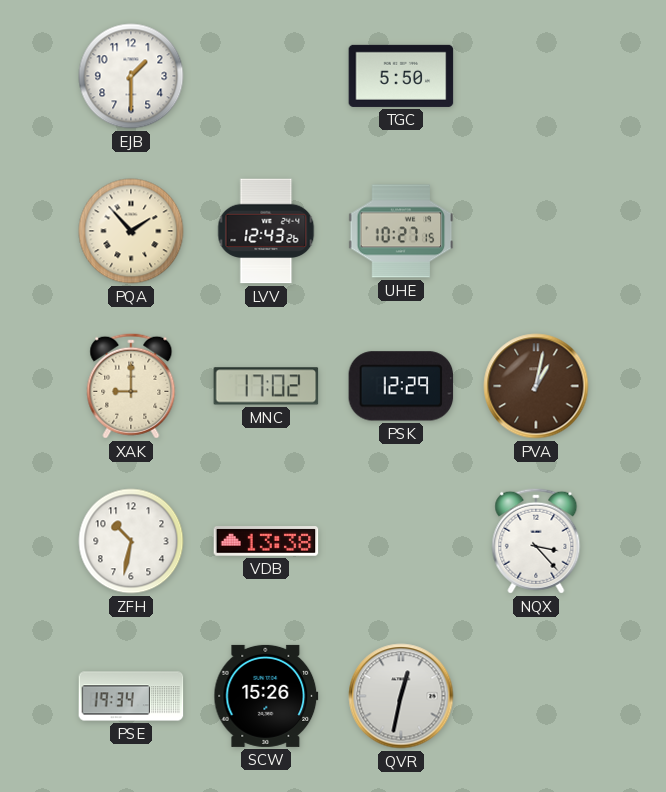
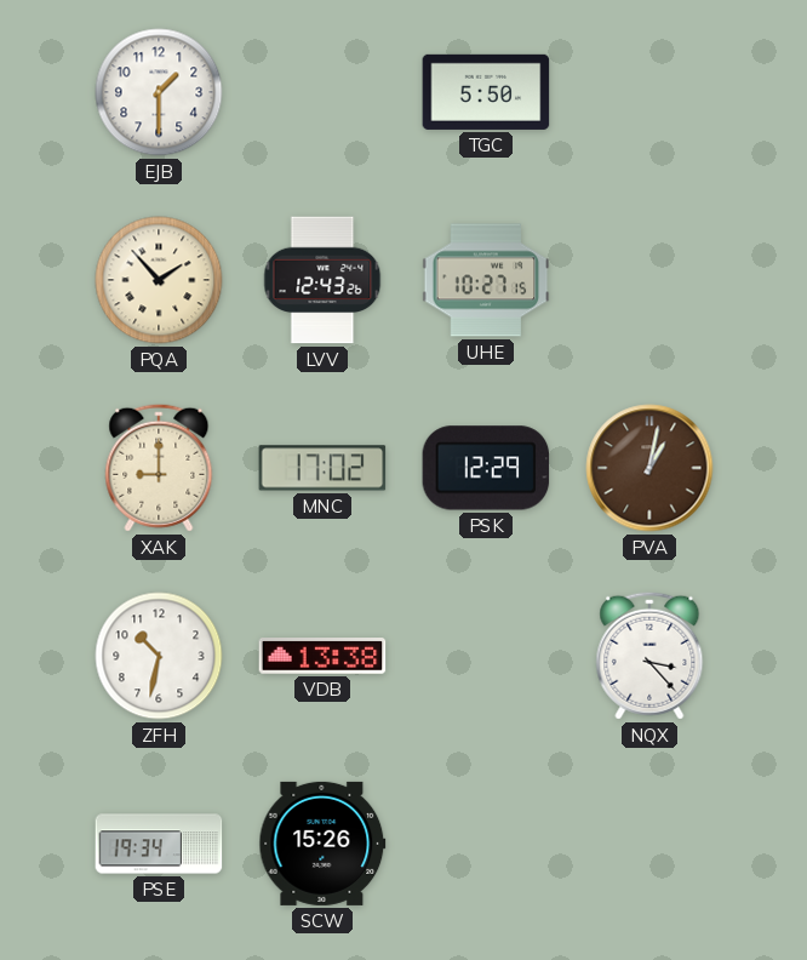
QVR: 12:32 -> none
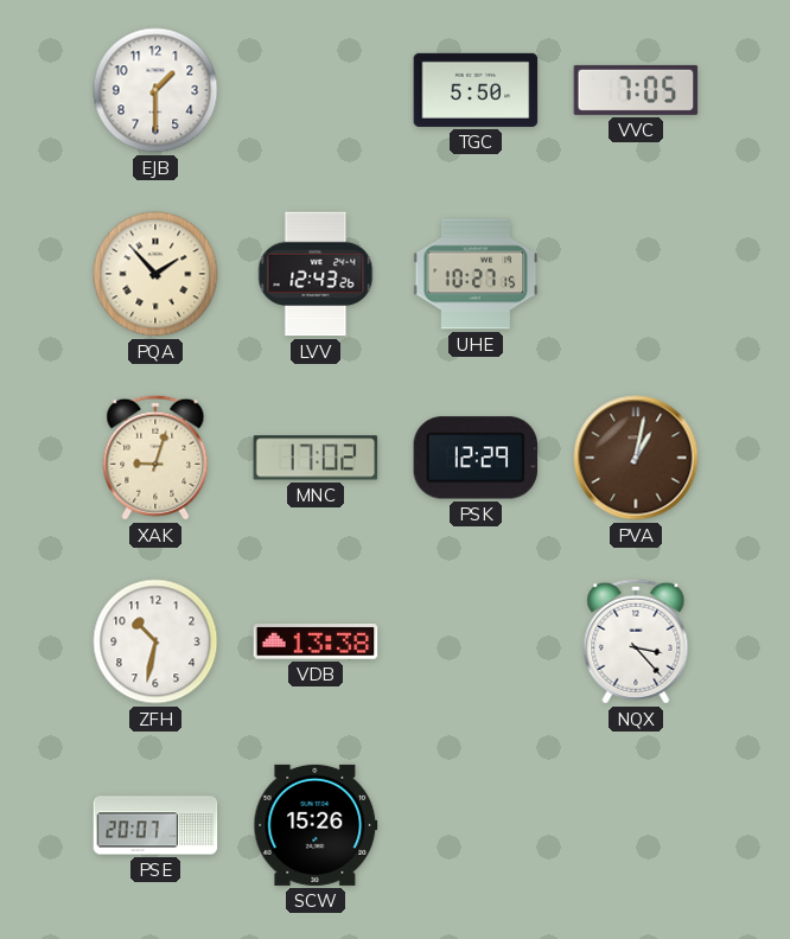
VVC: none -> 7:05
XAK: 9:00 -> 9:03
PSE: 19:34 -> 20:07
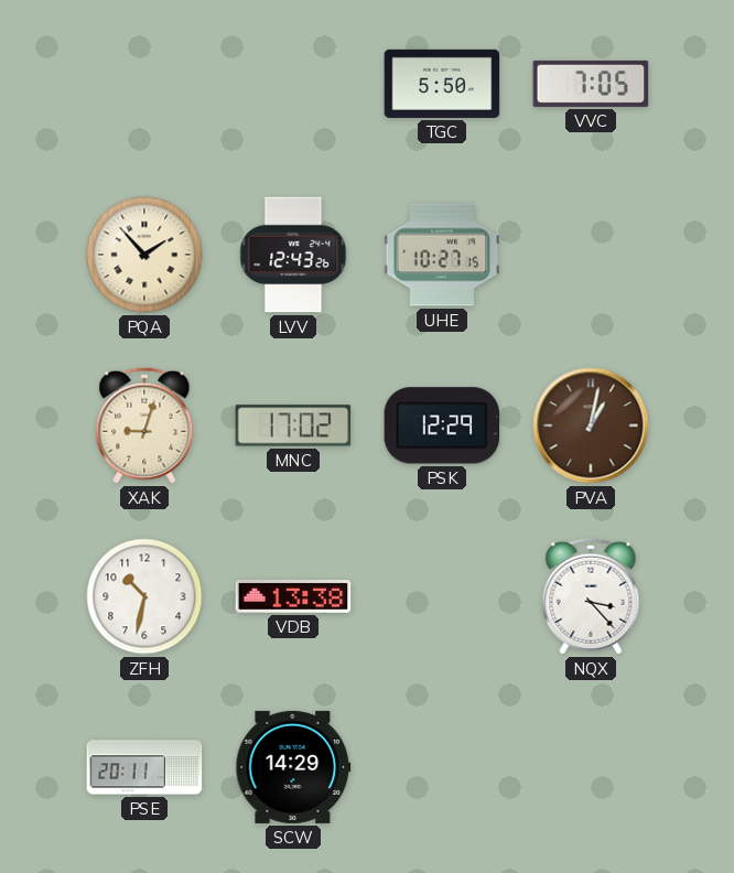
EJB: 1:30 -> none
PSE: 20:07 -> 20:11
SCW: 15:26 -> 14:29
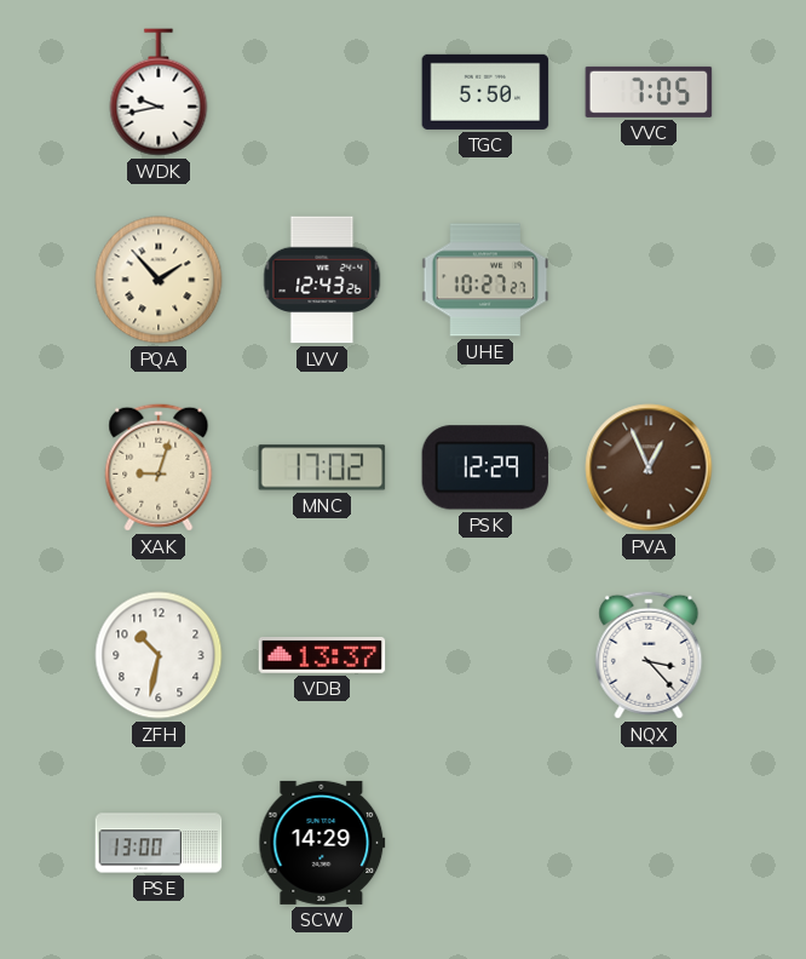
WDK: none -> 9:43
UHE: 10:27:15 -> 10:27:27
PVA: 1:02 -> 12:56
VDB: 13:38 -> 13:37
PSE: 20:11 -> 13:00
